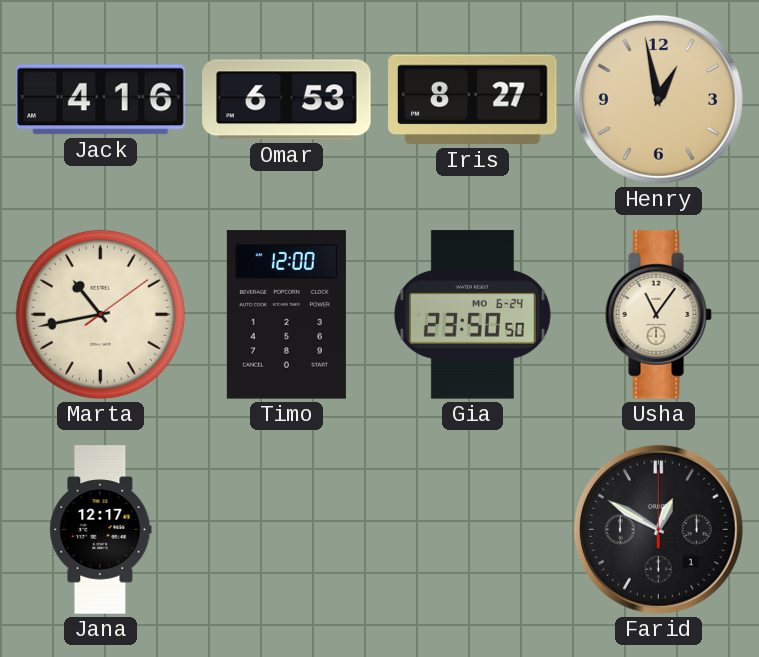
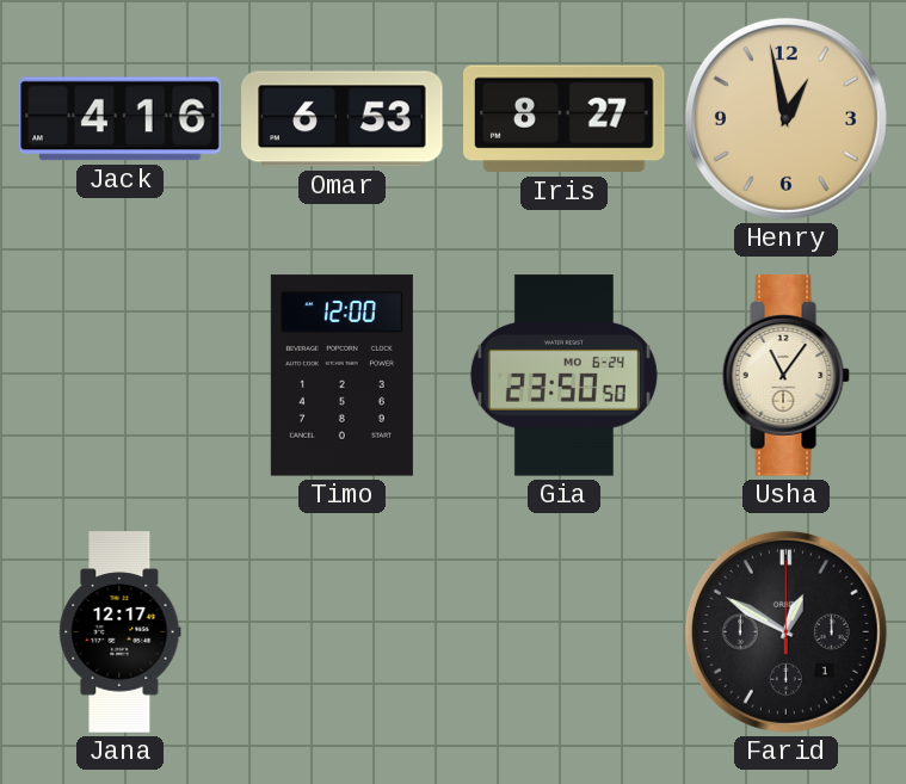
Marta: 10:43 -> none
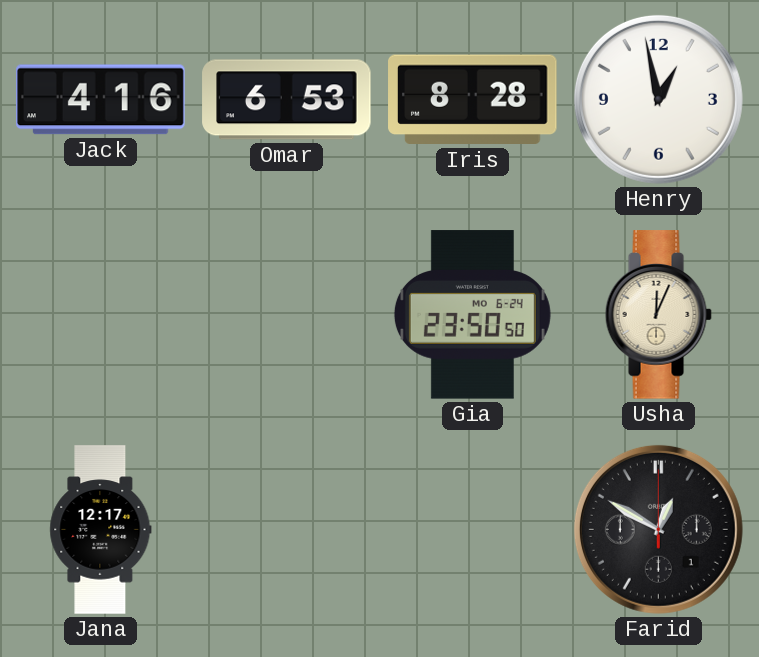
Iris: 8:27 -> 8:28
Henry dial: champagne -> white
Timo: 12:00 -> none
Usha: 11:06 -> 12:04
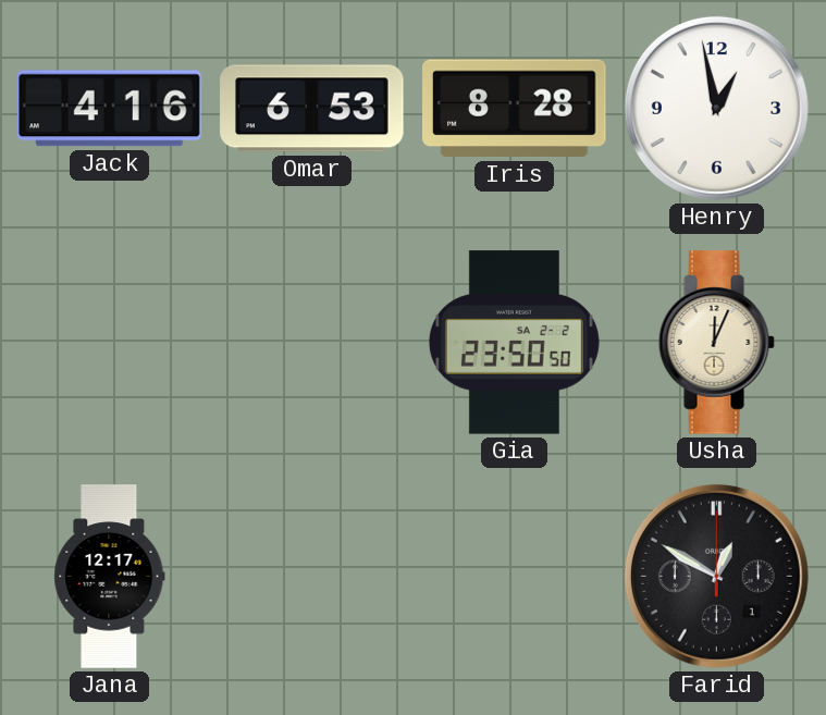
Gia date: MO 6-24 -> SA 2-2
